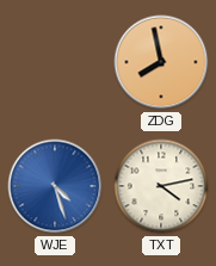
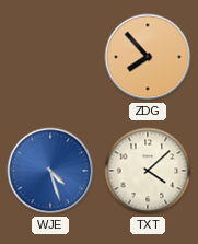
ZDG: 7:58 -> 7:53
TXT: 4:13 -> 4:08
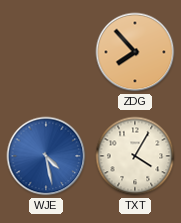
WJE: 4:27 -> 4:28
TXT: 4:08 -> 4:05
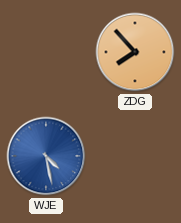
TXT: 4:05 -> none
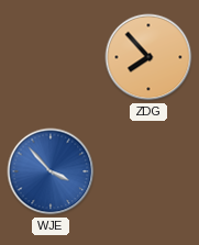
WJE: 4:28 -> 3:53
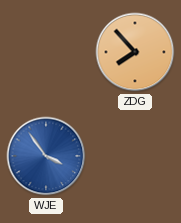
WJE: 3:53 -> 3:54
